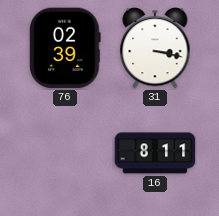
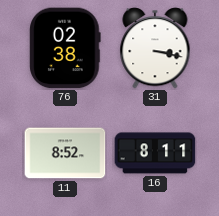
76: 02:39 -> 02:38
11: none -> 8:52
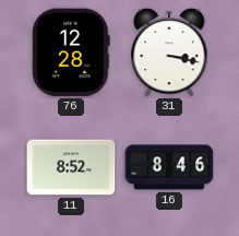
76: 02:38 -> 12:28
16: 8:11 -> 8:46
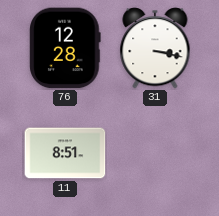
11: 8:52 -> 8:51
16: 8:46 -> none
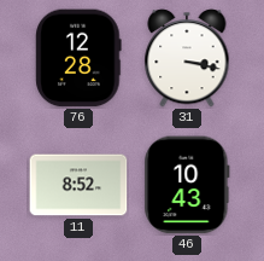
11: 8:51 -> 8:52
46: none -> 10:43
